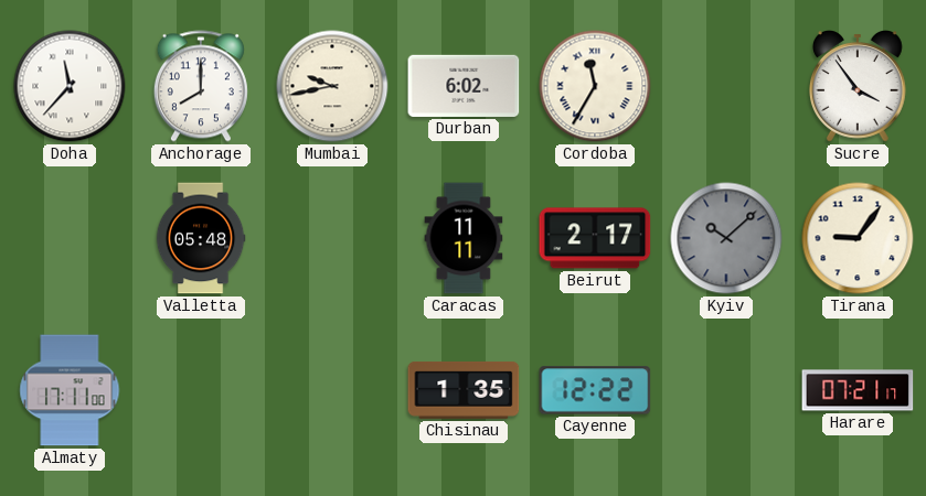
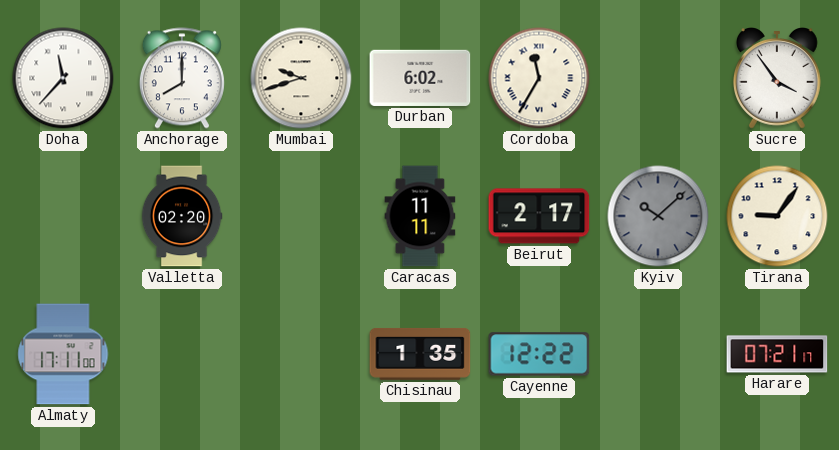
Mumbai: 9:43 -> 9:42
Valletta: 05:48 -> 02:20
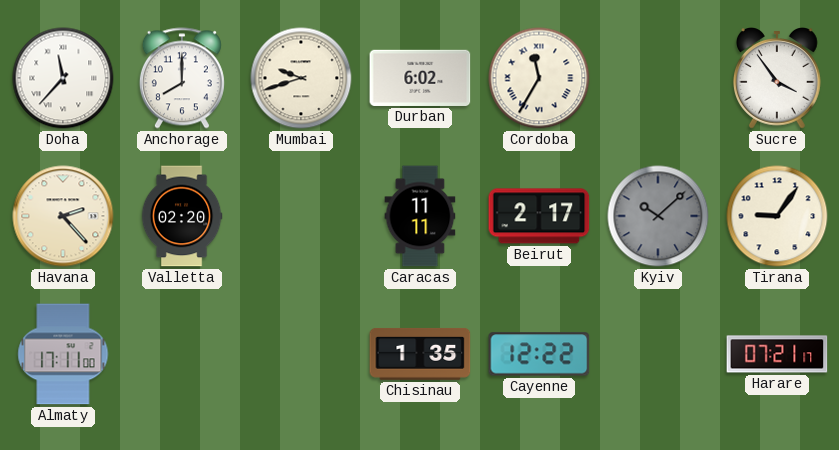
Havana: none -> 2:23
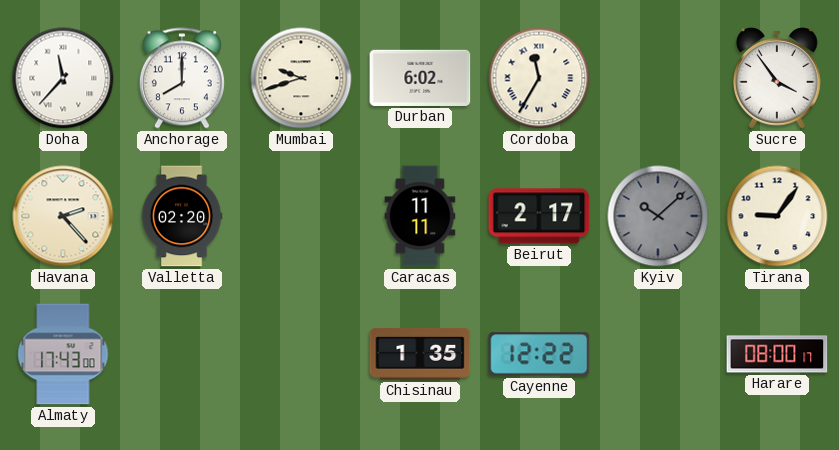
Almaty: 17:11 -> 17:43
Harare: 07:21 -> 08:00
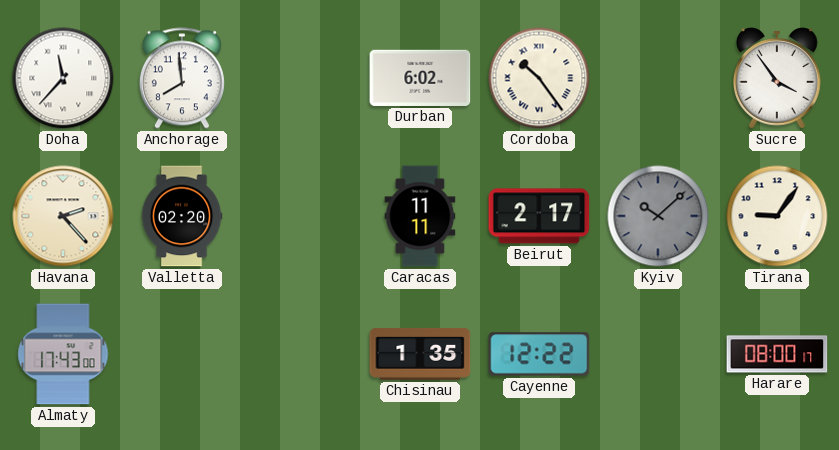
Anchorage: 8:00 -> 7:59
Mumbai: 9:42 -> none
Cordoba: 11:35 -> 10:24
